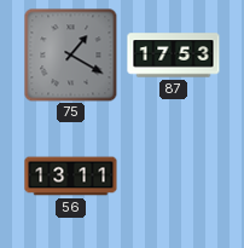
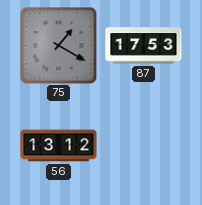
56: 13:11 -> 13:12
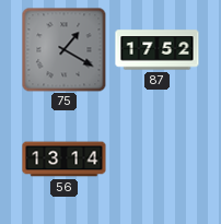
87: 17:53 -> 17:52
56: 13:12 -> 13:14
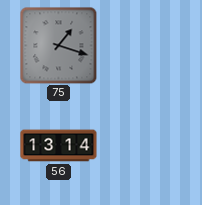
75: 1:20 -> 1:18
87: 17:52 -> none
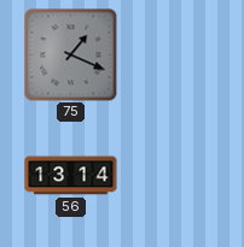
75: 1:18 -> 1:19
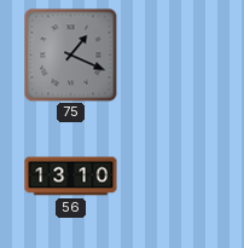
56: 13:14 -> 13:10
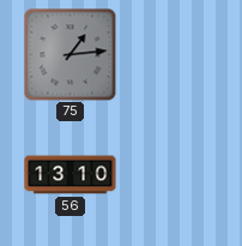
75: 1:19 -> 1:14
